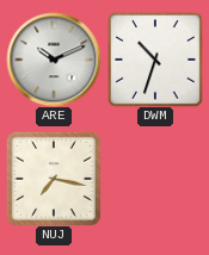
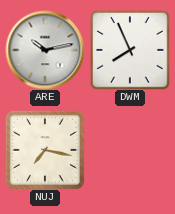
ARE: 10:11 -> 10:13
DWM: 10:33 -> 7:56
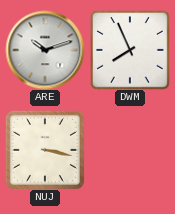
ARE: 10:13 -> 10:12
NUJ: 7:17 -> 3:17
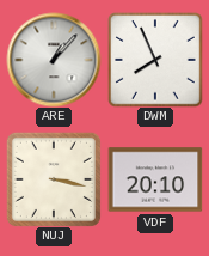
ARE: 10:12 -> 1:07
VDF: none -> 20:10
